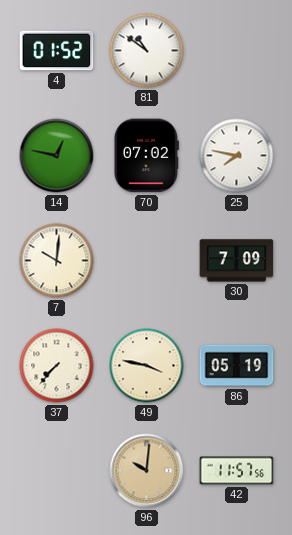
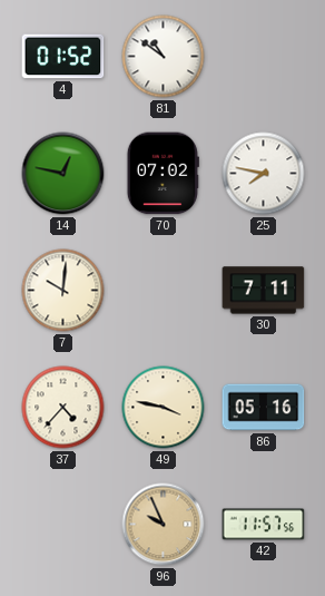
30: 7:09 -> 7:11
37: 7:37 -> 4:37
86: 05:19 -> 05:16
96: 10:01 -> 9:56
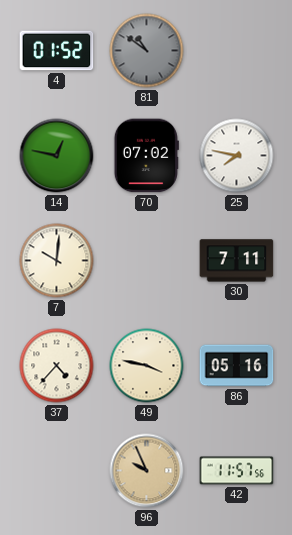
81 dial: white -> grey
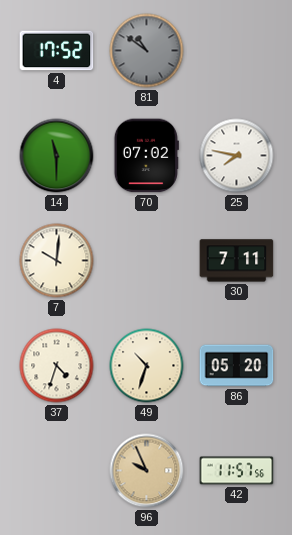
4: 01:52 -> 17:52
14: 12:47 -> 11:30
37: 4:37 -> 4:33
49: 3:47 -> 10:33
86: 05:16 -> 05:20
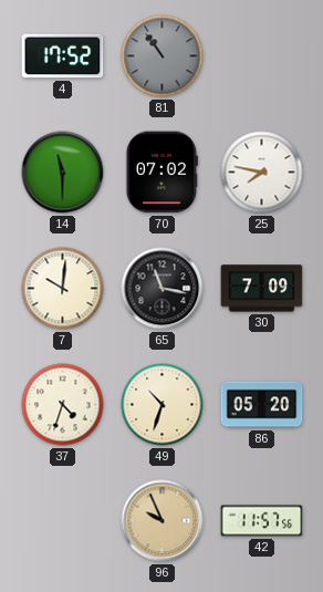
81: 10:51 -> 10:54
65: none -> 11:17
30: 7:11 -> 7:09
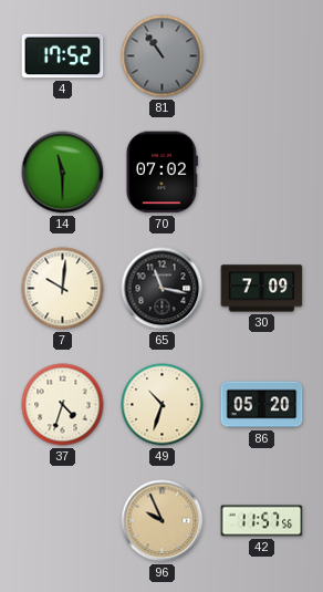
25: 7:47 -> none
